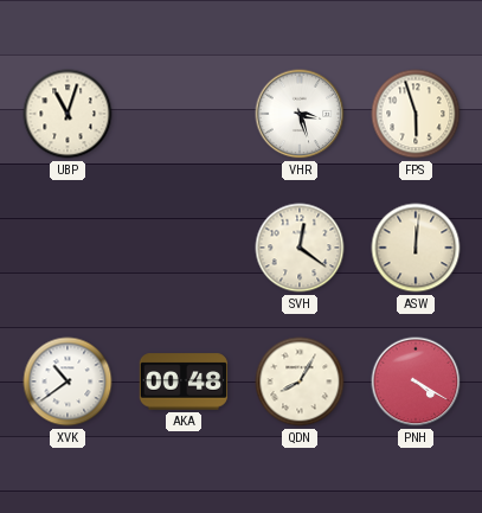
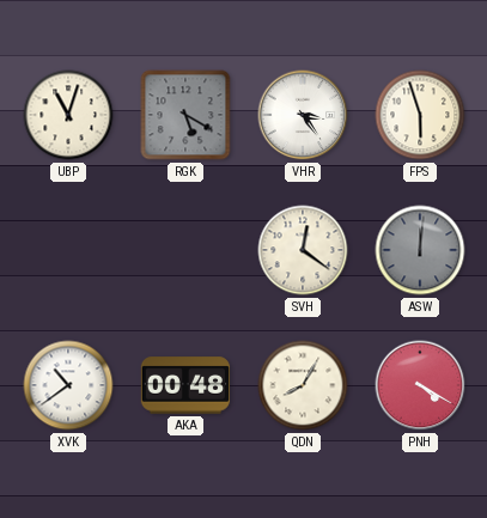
RGK: none -> 5:20
VHR: 3:27 -> 3:24
ASW dial: cream -> grey
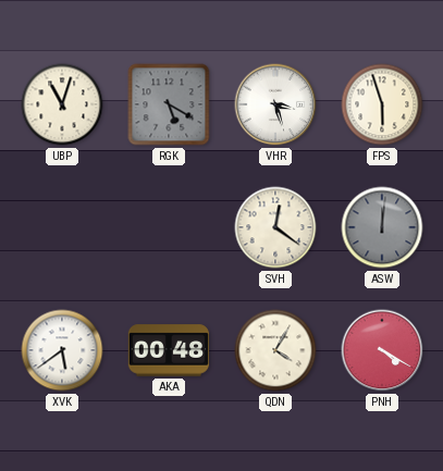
VHR: 3:24 -> 3:27
XVK: 10:39 -> 5:39
QDN: 8:05 -> 4:05
